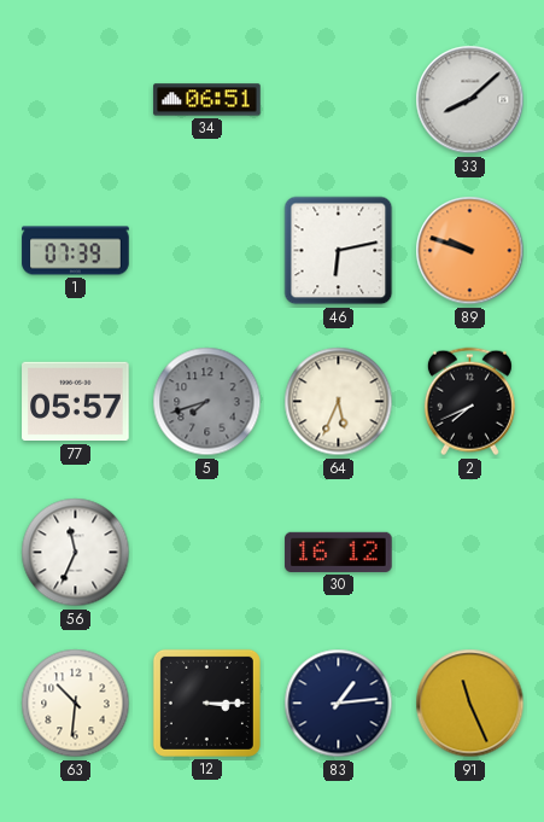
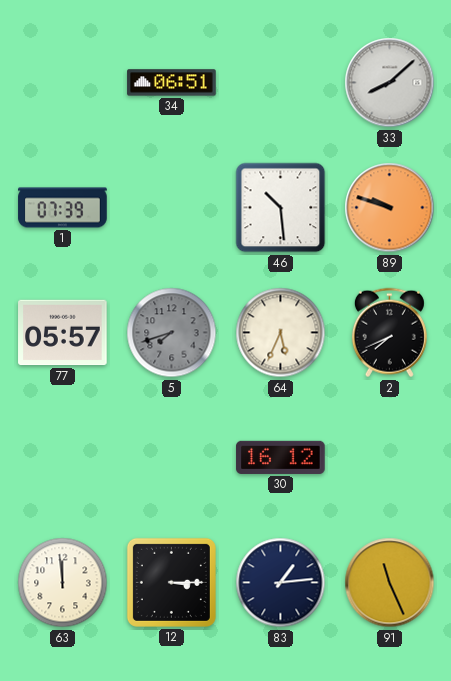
46: 6:13 -> 10:29
56: 11:34 -> none
63: 10:31 -> 11:59
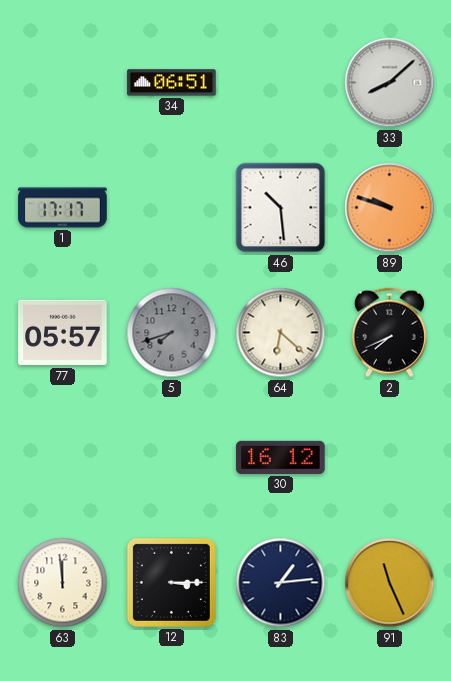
1: 07:39 -> 17:17
64: 5:34 -> 6:22
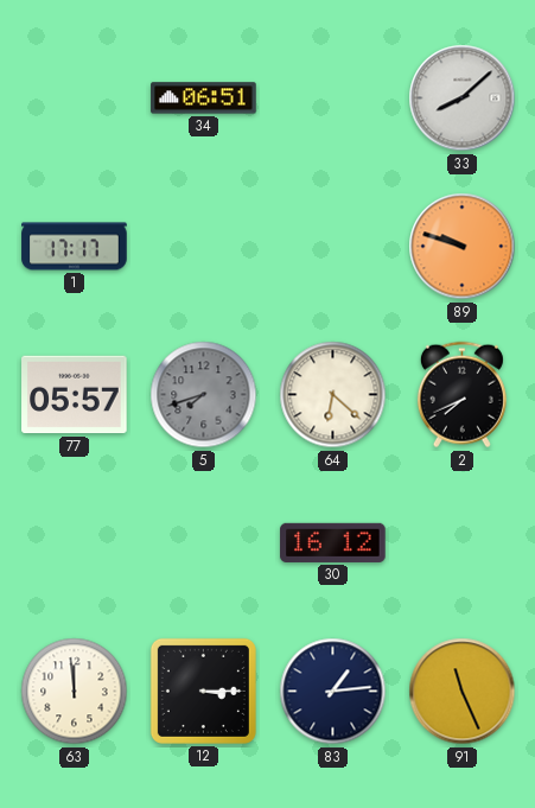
46: 10:29 -> none
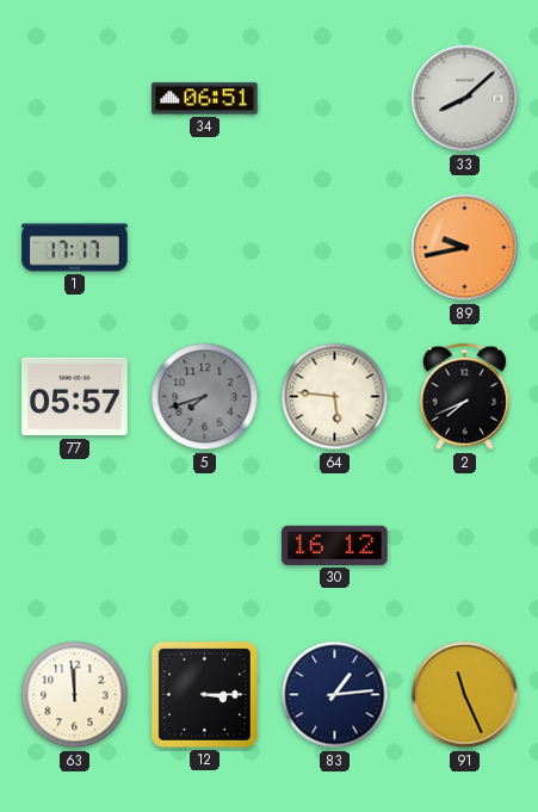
89: 9:48 -> 9:43
64: 6:22 -> 5:46
